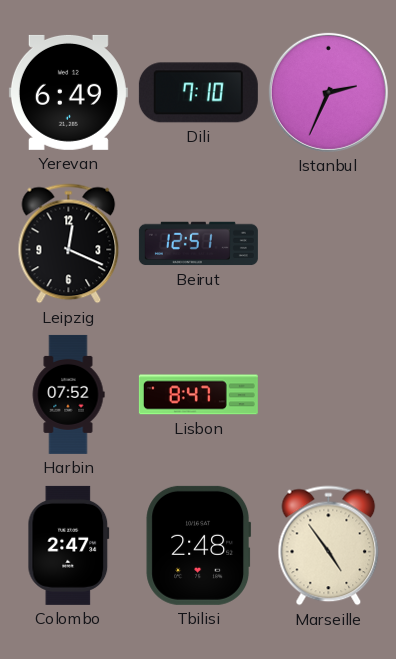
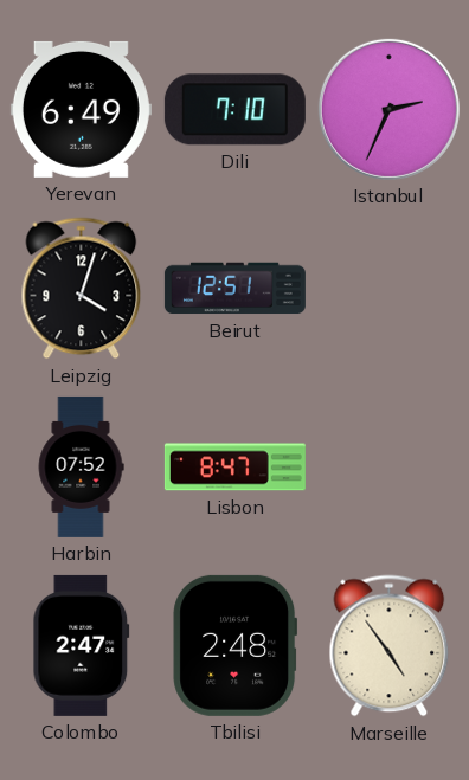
Leipzig: 12:19 -> 4:03
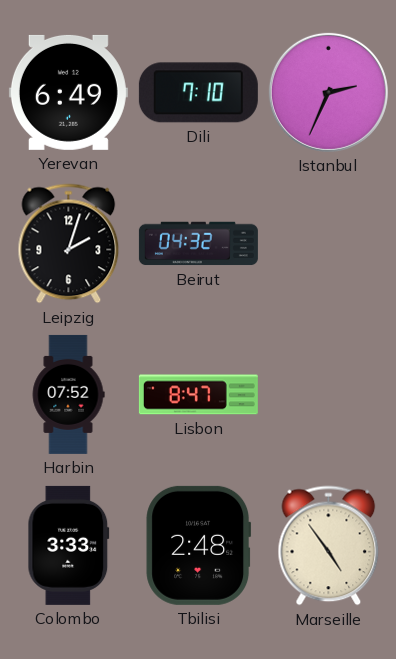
Leipzig: 4:03 -> 2:03
Beirut: 12:51 -> 04:32
Colombo: 2:47 -> 3:33
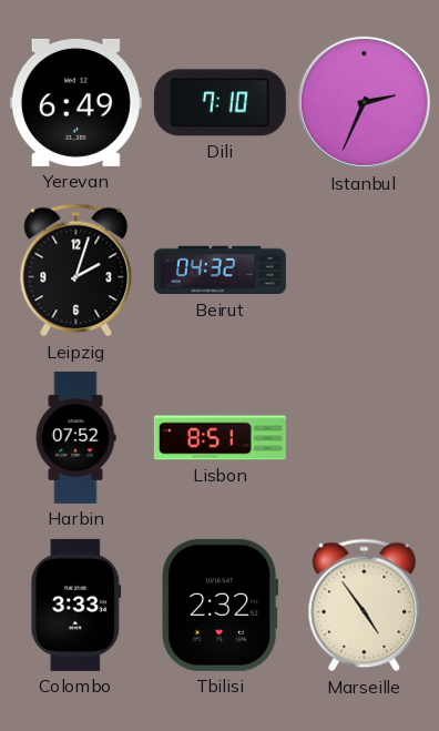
Lisbon: 8:47 -> 8:51
Tbilisi: 2:48 -> 2:32
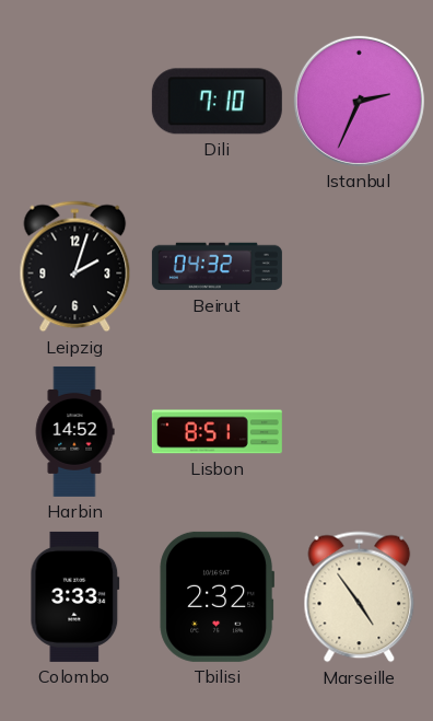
Yerevan: 6:49 -> none
Harbin: 07:52 -> 14:52
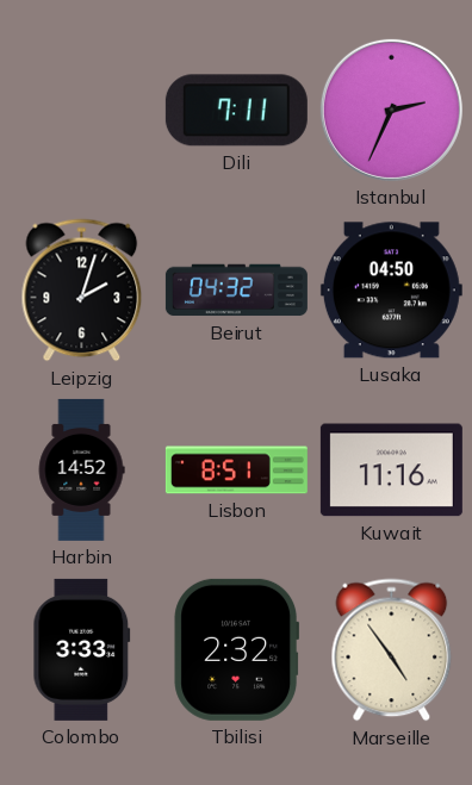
Dili: 7:10 -> 7:11
Lusaka: none -> 04:50
Kuwait: none -> 11:16
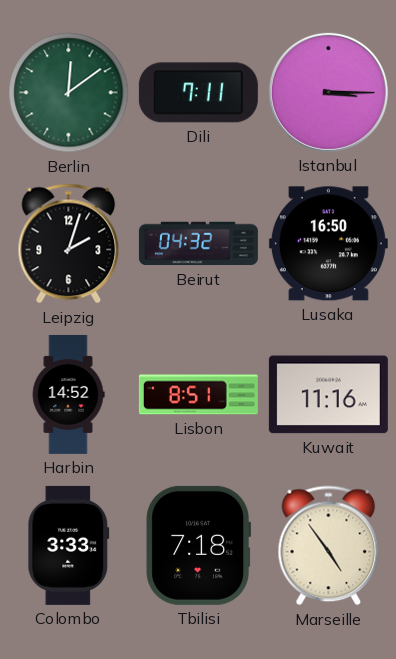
Berlin: none -> 12:09
Istanbul: 2:34 -> 3:15
Lusaka: 04:50 -> 16:50
Tbilisi: 2:32 -> 7:18
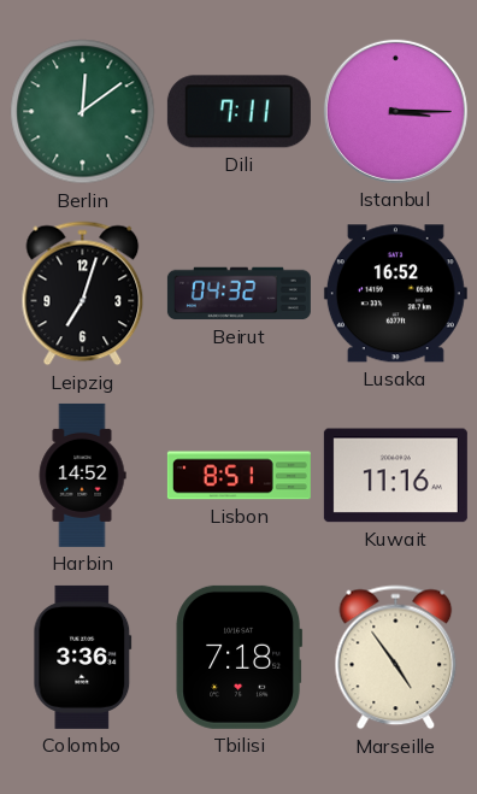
Leipzig: 2:03 -> 7:03
Lusaka: 16:50 -> 16:52
Colombo: 3:33 -> 3:36
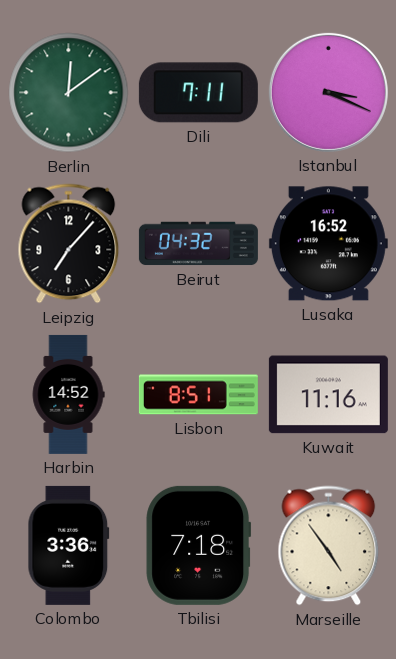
Istanbul: 3:15 -> 3:19
Leipzig: 7:03 -> 7:07
